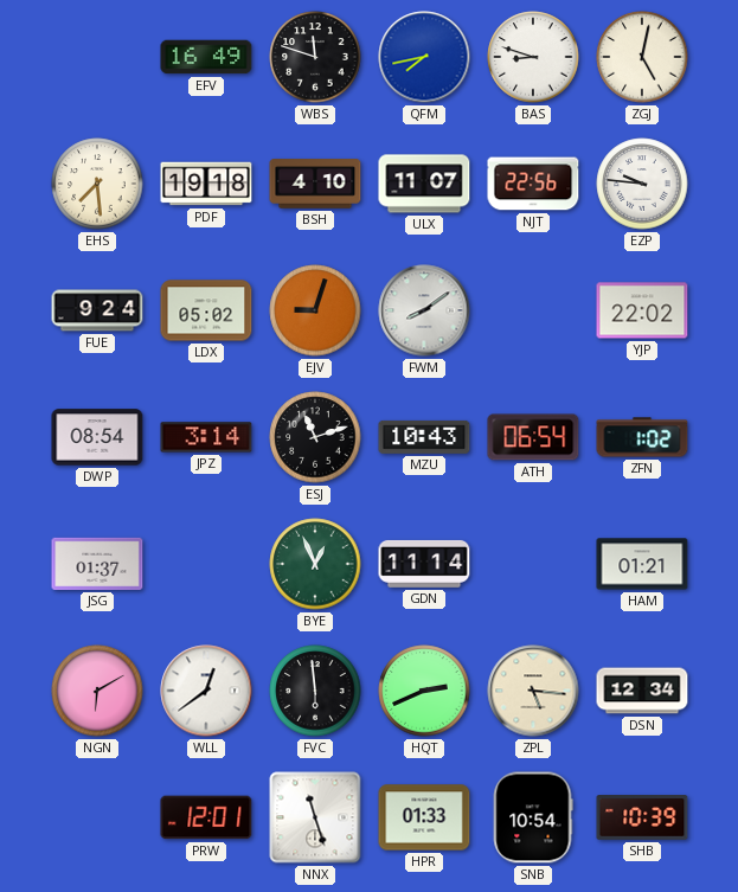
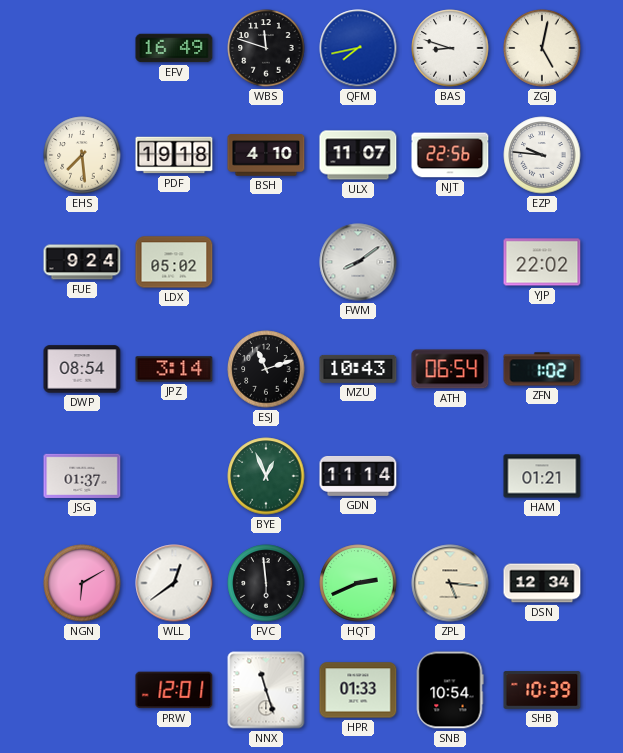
EJV: 9:03 -> none
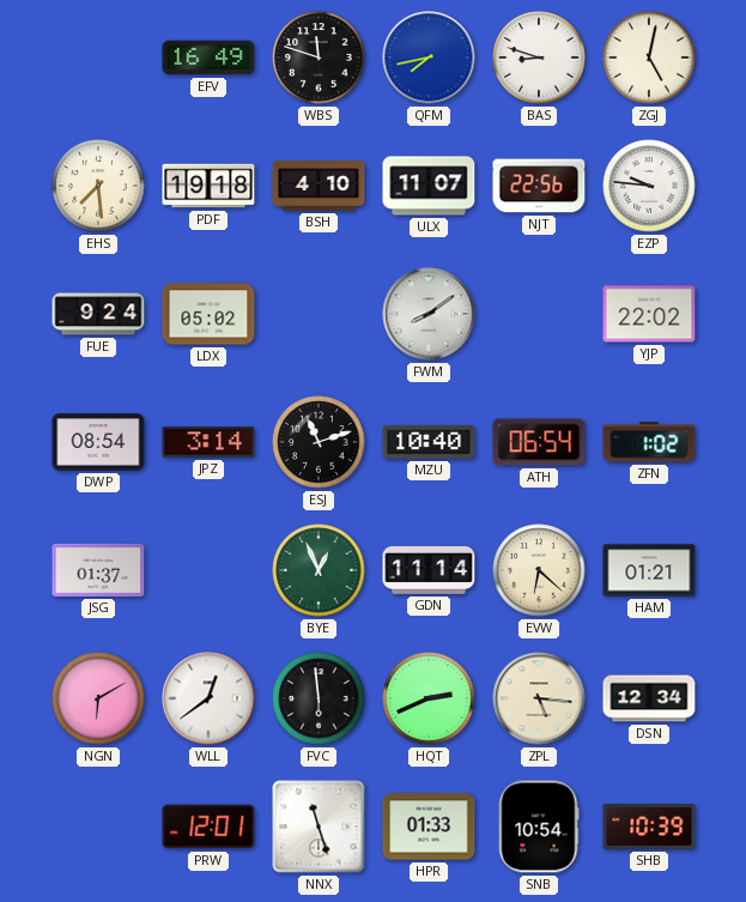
MZU: 10:43 -> 10:40
EVW: none -> 6:22
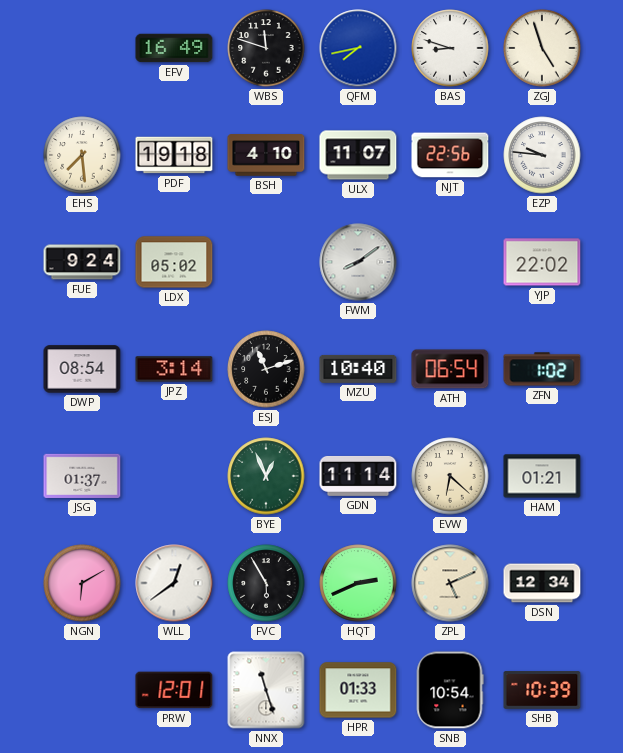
ZGJ: 5:02 -> 4:57
FVC: 5:59 -> 5:55
ZPL: 5:16 -> 5:11
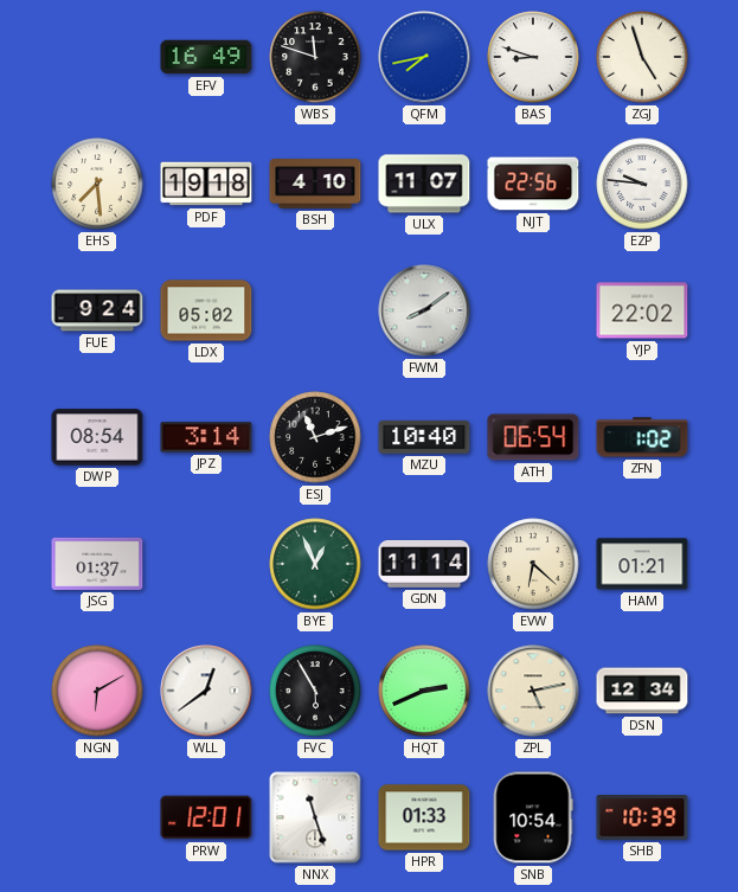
ZPL: 5:11 -> 5:13
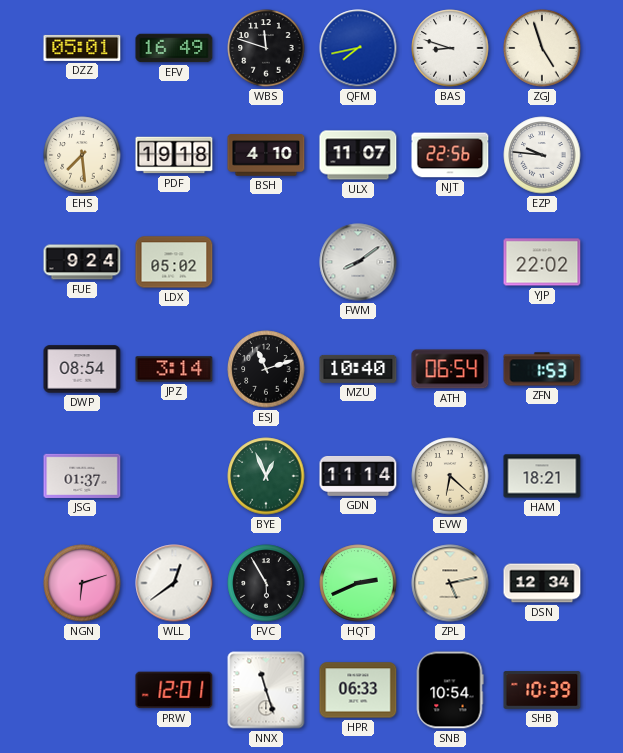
DZZ: none -> 05:01
ZFN: 1:02 -> 1:53
HAM: 01:21 -> 18:21
NGN: 6:10 -> 6:12
HPR: 01:33 -> 06:33
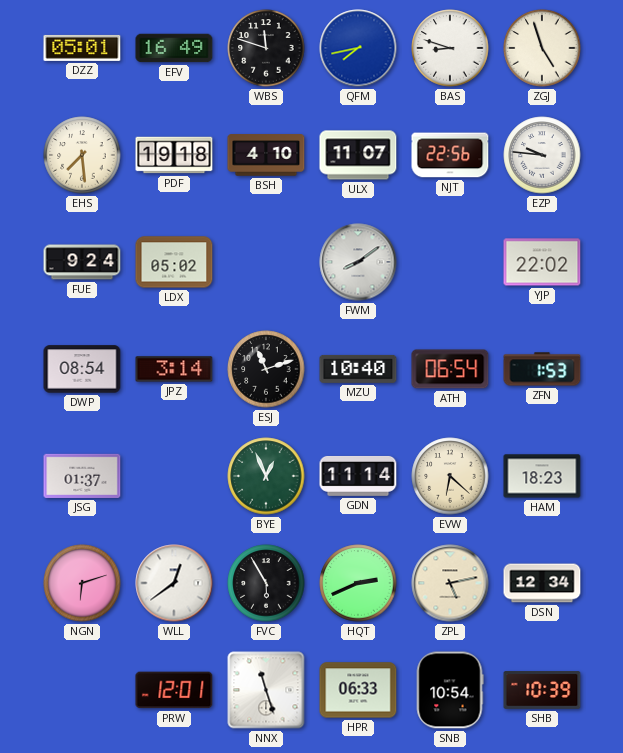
HAM: 18:21 -> 18:23
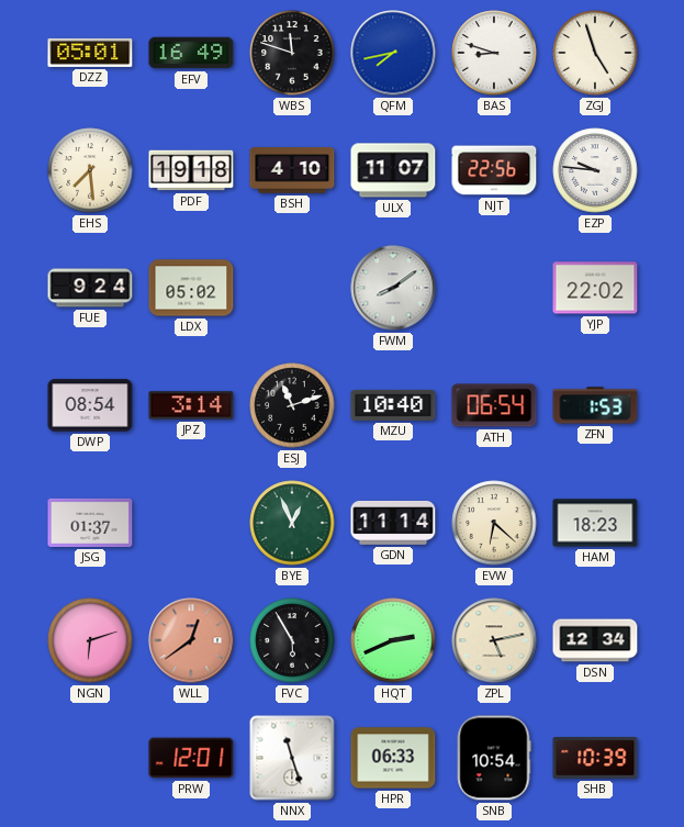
WLL dial: white -> salmon
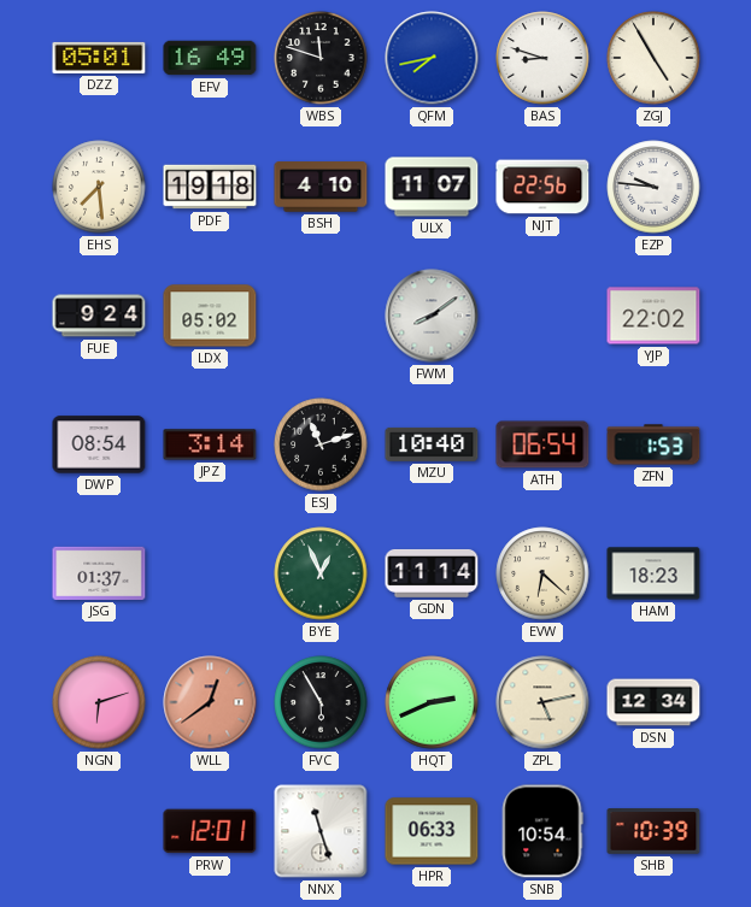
ZGJ: 4:57 -> 4:55
